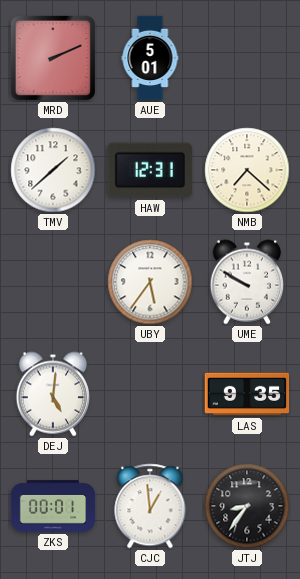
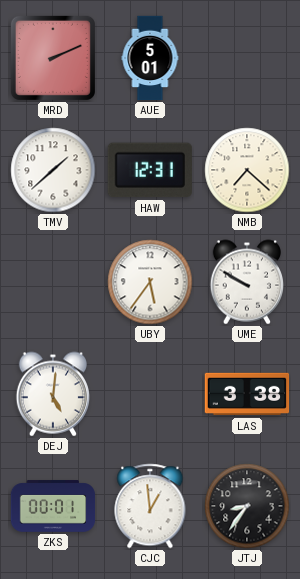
LAS: 9:35 -> 3:38
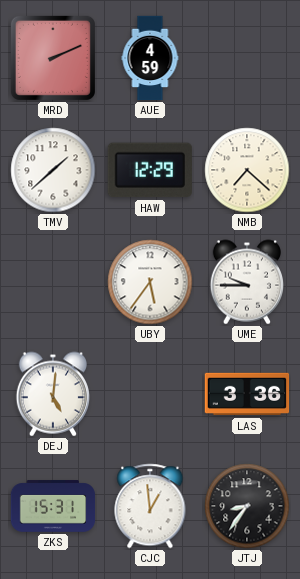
AUE: 5:01 -> 4:59
HAW: 12:31 -> 12:29
UME: 9:50 -> 9:45
LAS: 3:38 -> 3:36
ZKS: 00:01 -> 15:31
